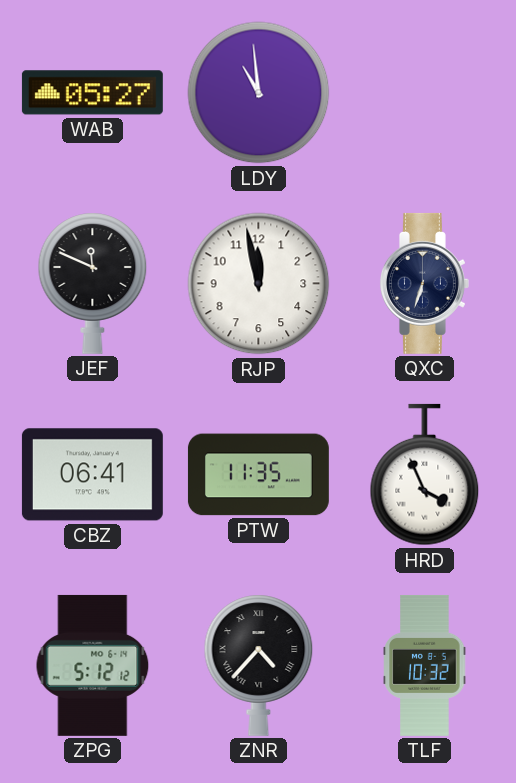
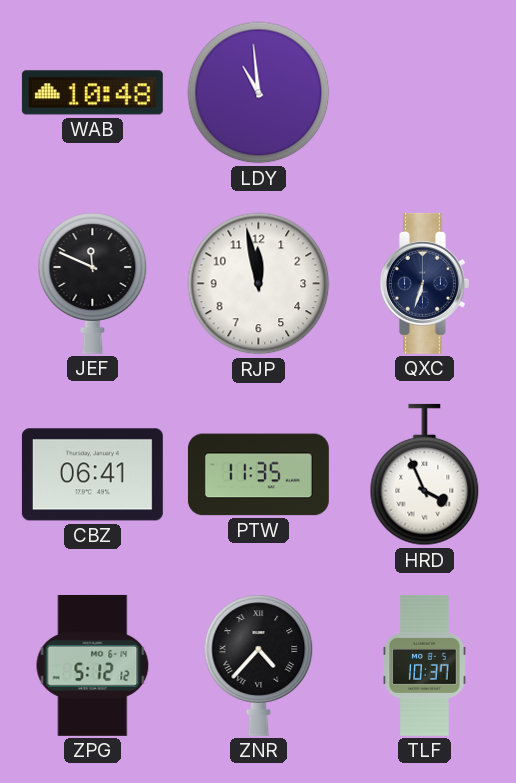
WAB: 05:27 -> 10:48
TLF: 10:32 -> 10:37
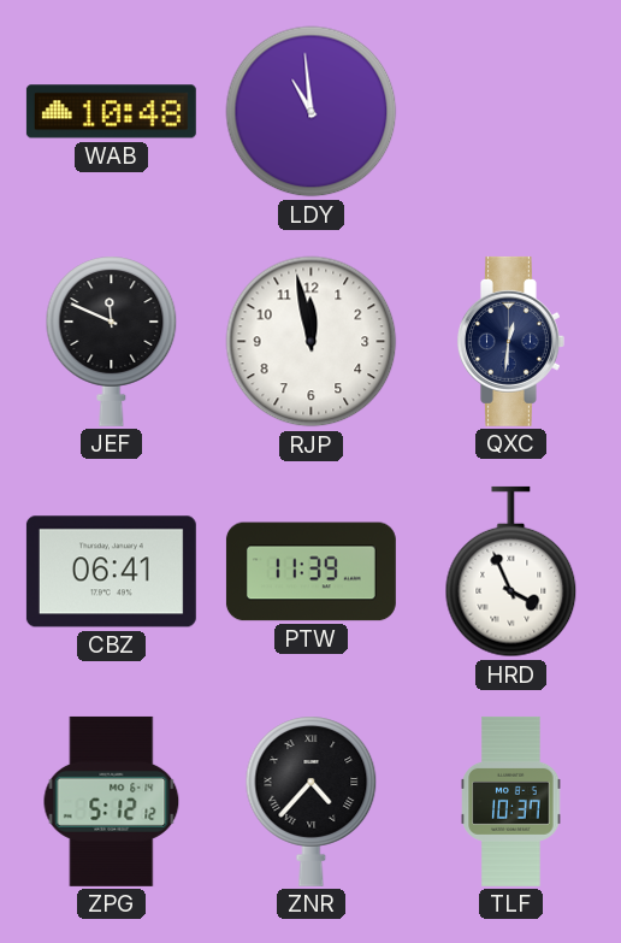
QXC: 6:33 -> 12:31
PTW: 11:35 -> 11:39
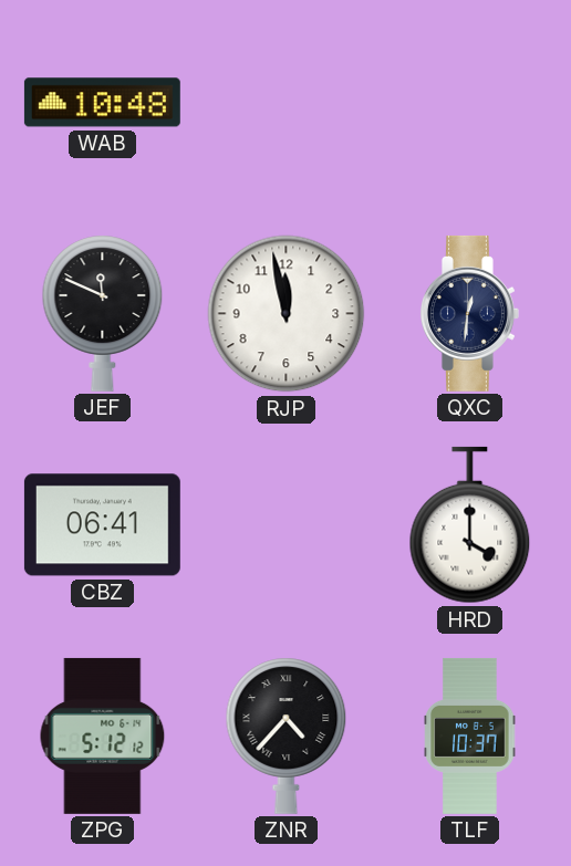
LDY: 10:59 -> none
PTW: 11:39 -> none
HRD: 3:56 -> 4:00
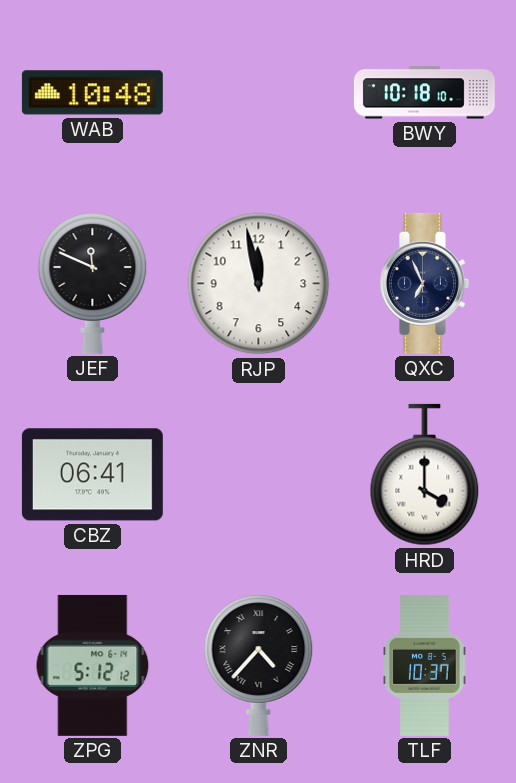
BWY: none -> 10:18
QXC: 12:31 -> 6:56
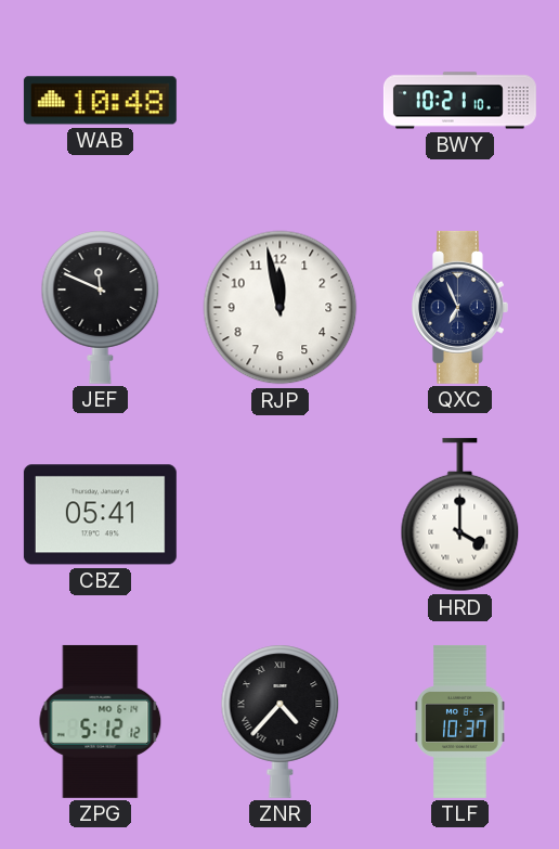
BWY: 10:18 -> 10:21
CBZ: 06:41 -> 05:41
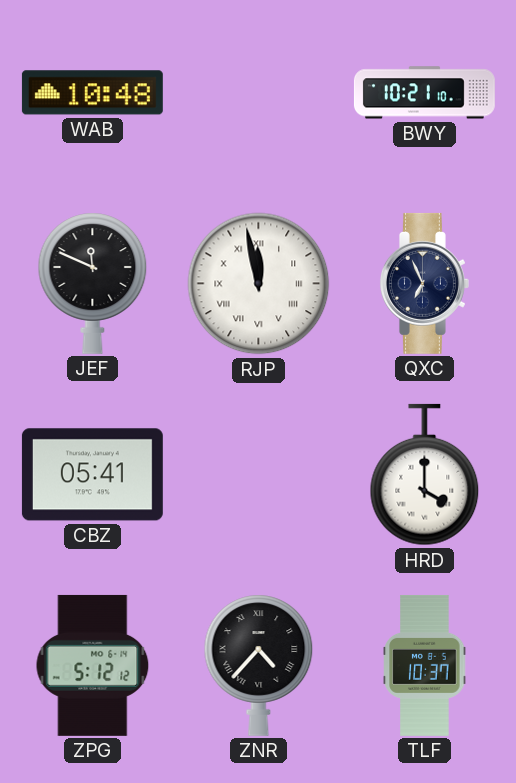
RJP numerals: Arabic -> Roman
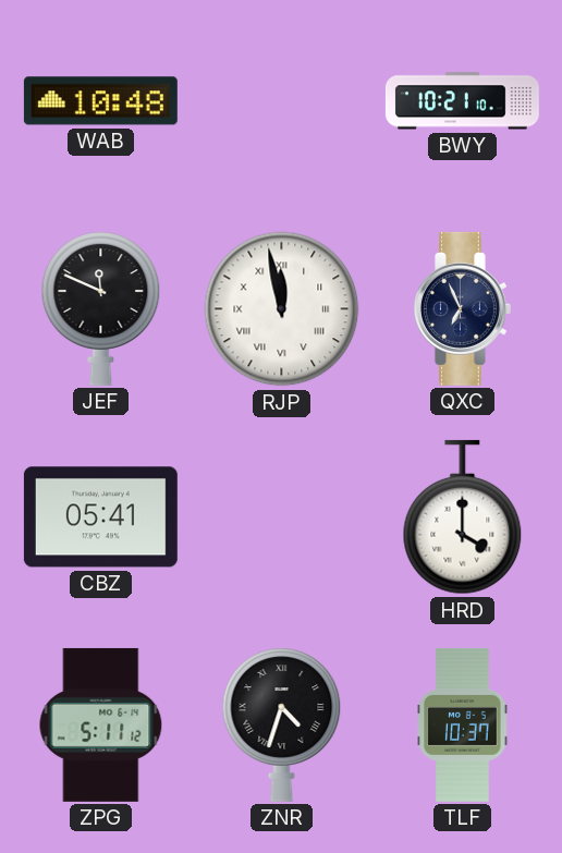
ZPG: 5:12 -> 5:11
ZNR: 4:37 -> 4:33
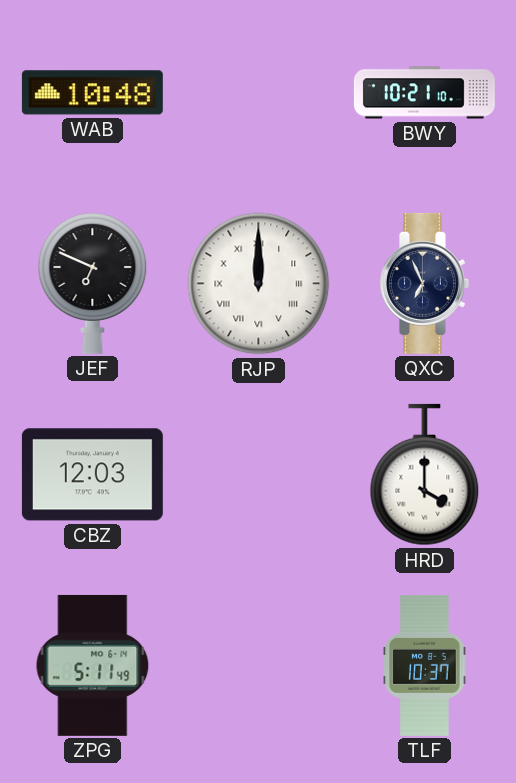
JEF: 11:49 -> 6:49
RJP: 11:58 -> 12:00
CBZ: 05:41 -> 12:03
ZPG: 5:11:12 -> 5:11:49
ZNR: 4:33 -> none
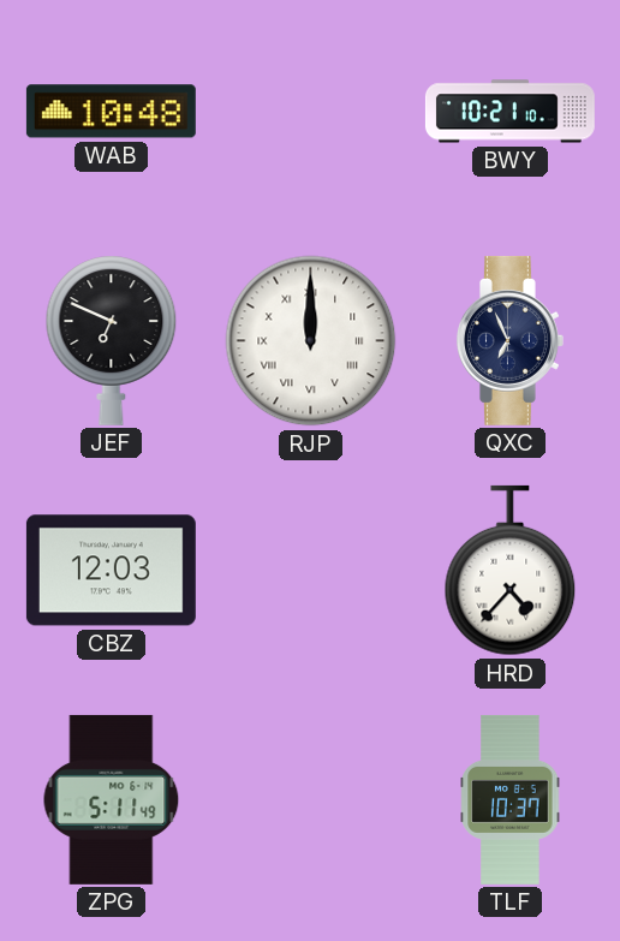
HRD: 4:00 -> 4:37
